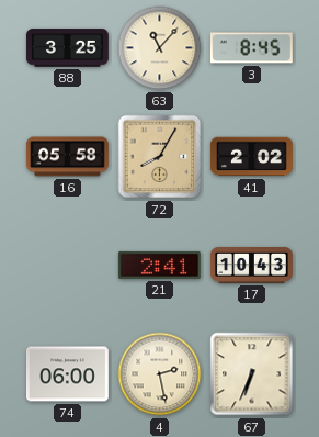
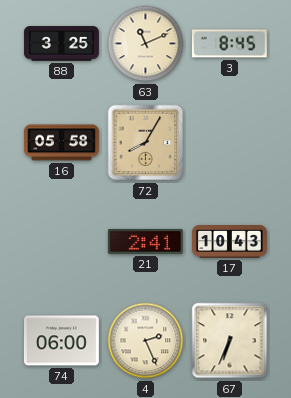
63: 11:07 -> 11:11
41: 2:02 -> none
4: 2:28 -> 2:26
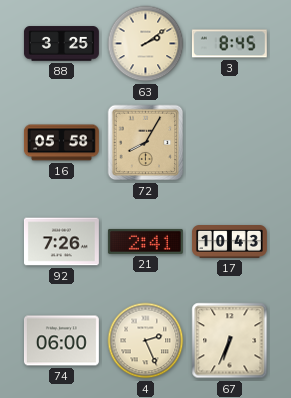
63: 11:11 -> 2:09
92: none -> 7:26
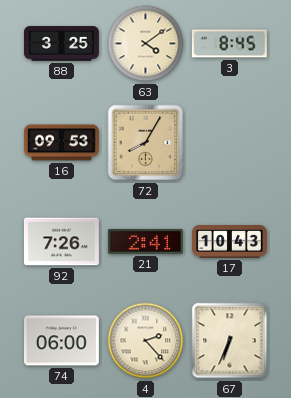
63: 2:09 -> 4:09
16: 05:58 -> 09:53
4: 2:26 -> 2:23
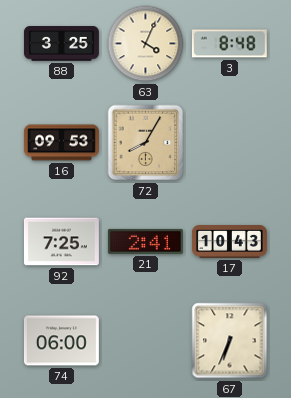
63: 4:09 -> 4:04
3: 8:45 -> 8:48
92: 7:26 -> 7:25
4: 2:23 -> none
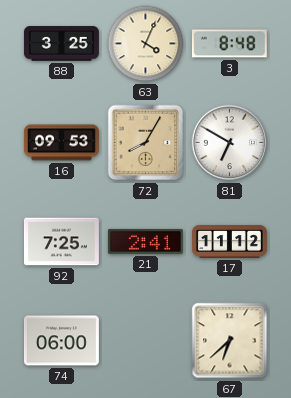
81: none -> 6:50
17: 10:43 -> 11:12
67: 6:34 -> 6:38
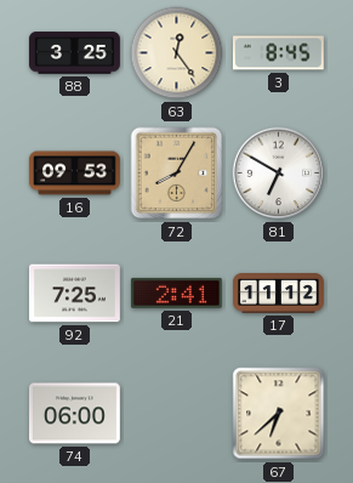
63: 4:04 -> 12:24
3: 8:48 -> 8:45
